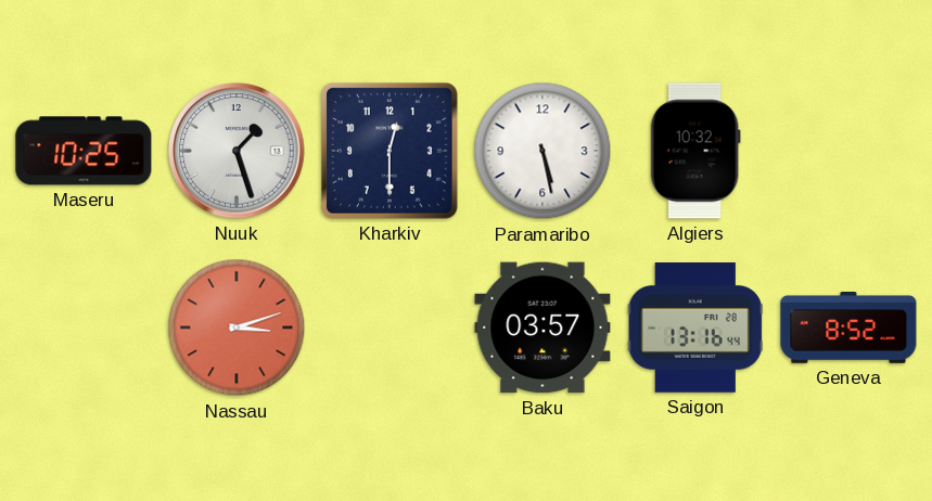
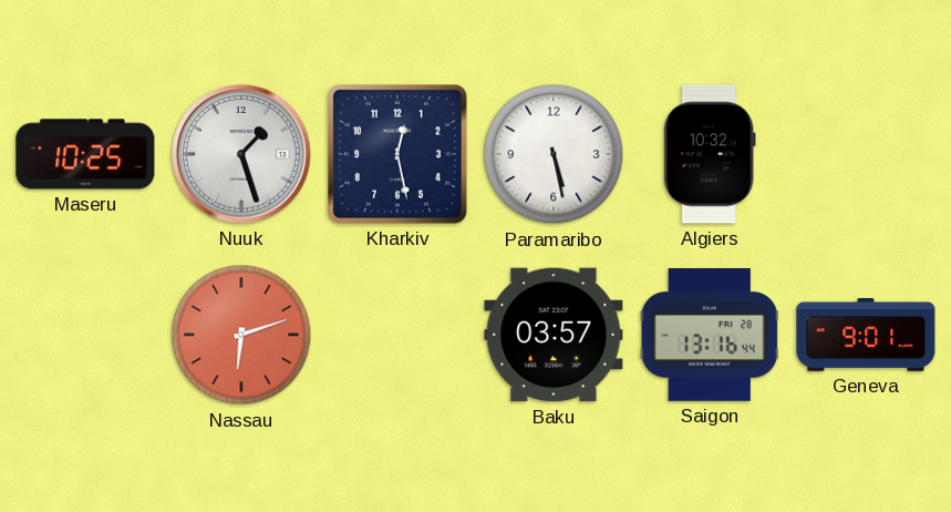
Kharkiv: 12:30 -> 12:28
Nassau: 3:12 -> 6:12
Geneva: 8:52 -> 9:01
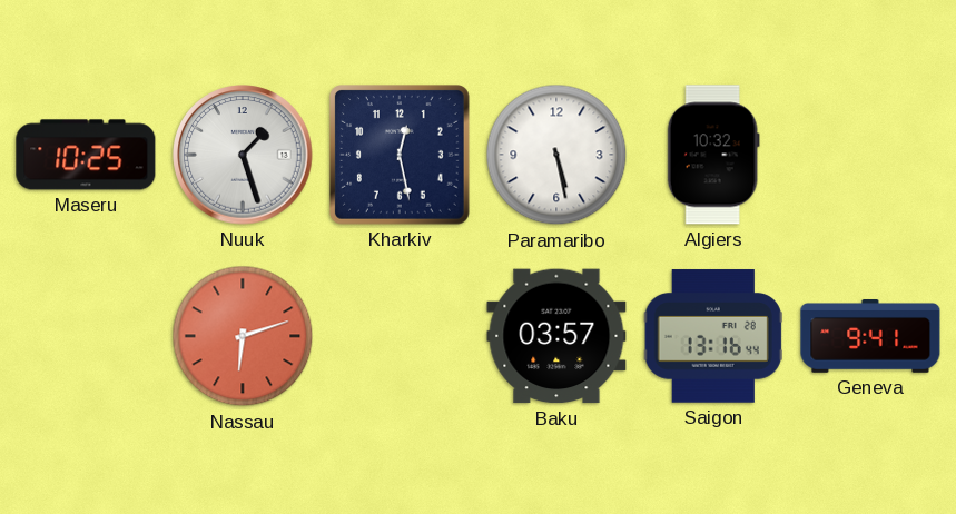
Geneva: 9:01 -> 9:41
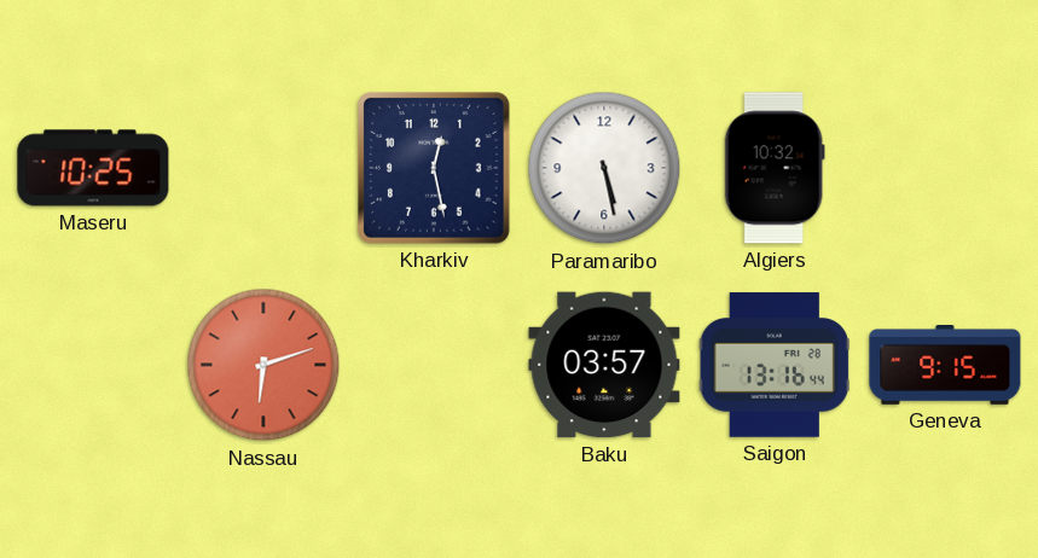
Nuuk: 1:27 -> none
Geneva: 9:41 -> 9:15
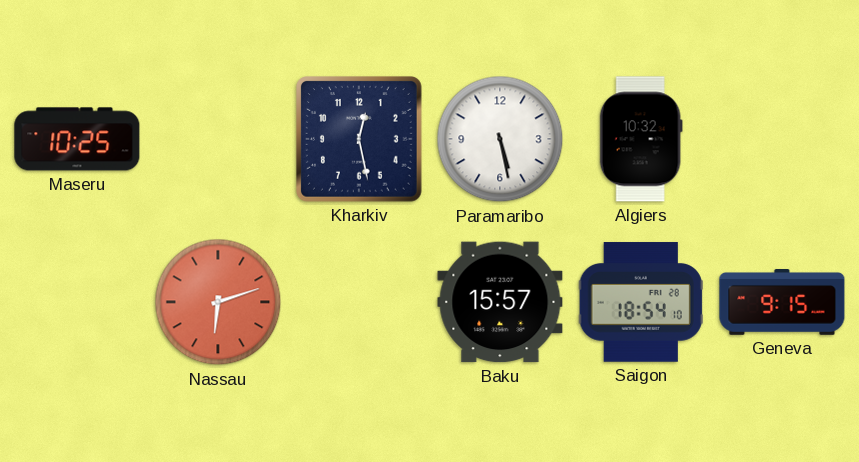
Baku: 03:57 -> 15:57
Saigon: 13:16 -> 18:54
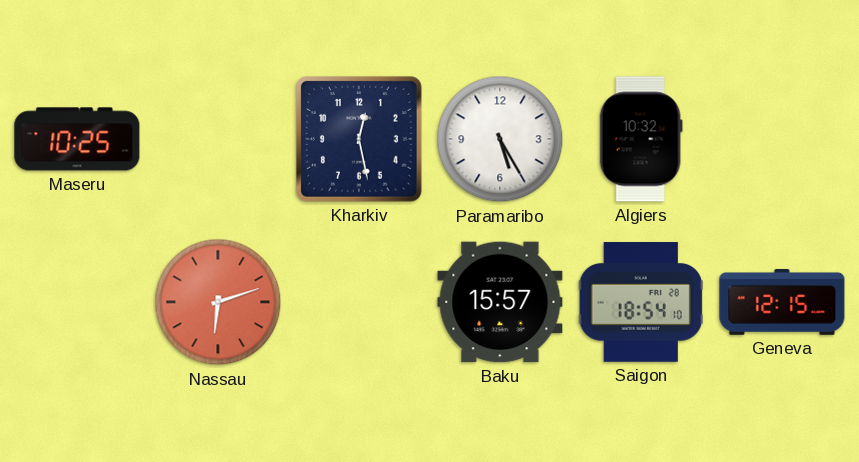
Paramaribo: 5:28 -> 5:25
Geneva: 9:15 -> 12:15
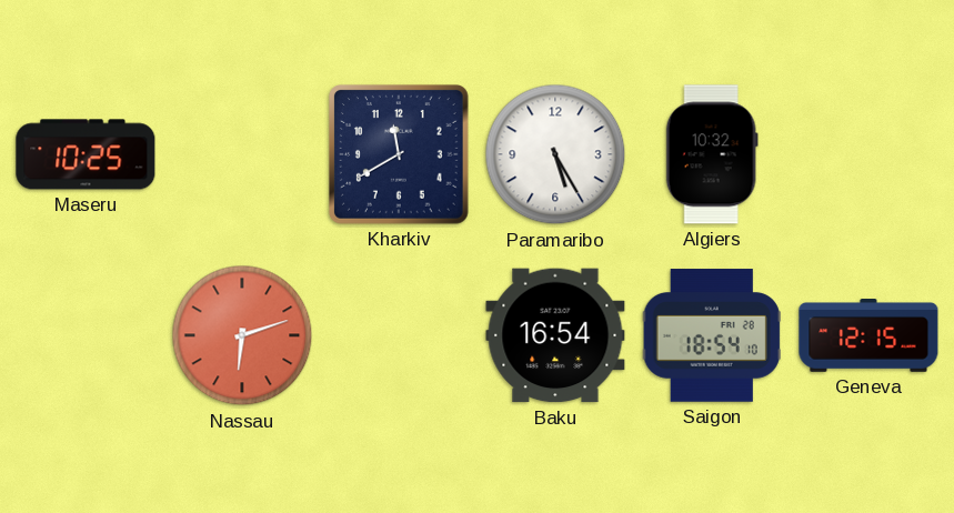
Kharkiv: 12:28 -> 11:40
Baku: 15:57 -> 16:54
